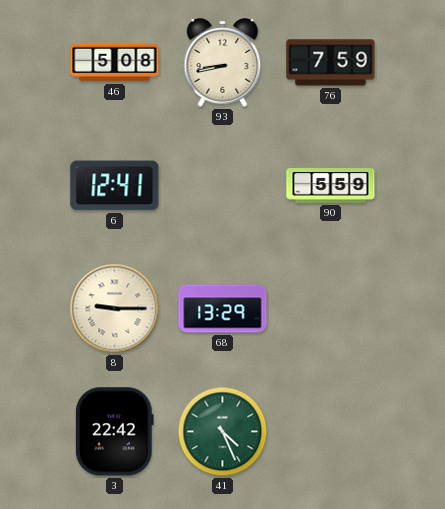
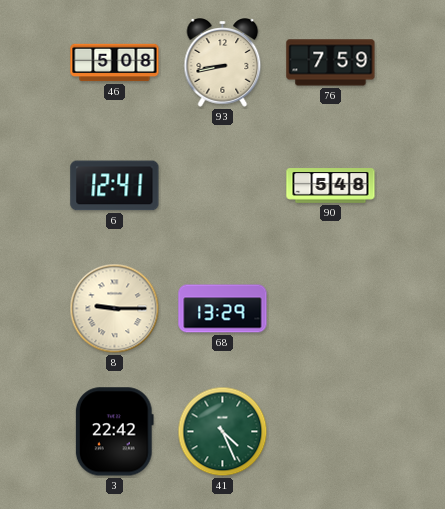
90: 5:59 -> 5:48
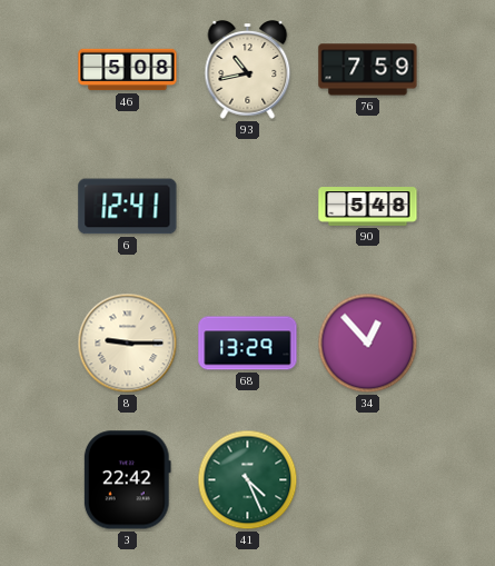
93: 8:43 -> 10:43
34: none -> 12:53
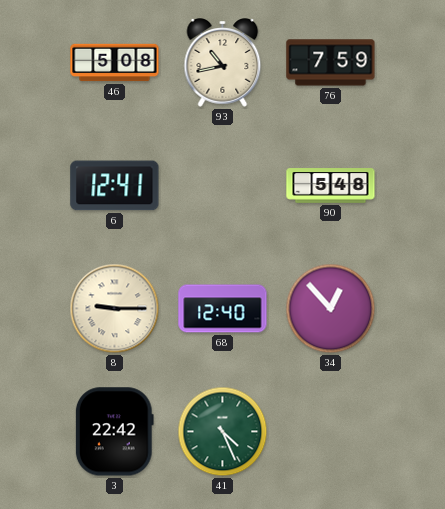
68: 13:29 -> 12:40
